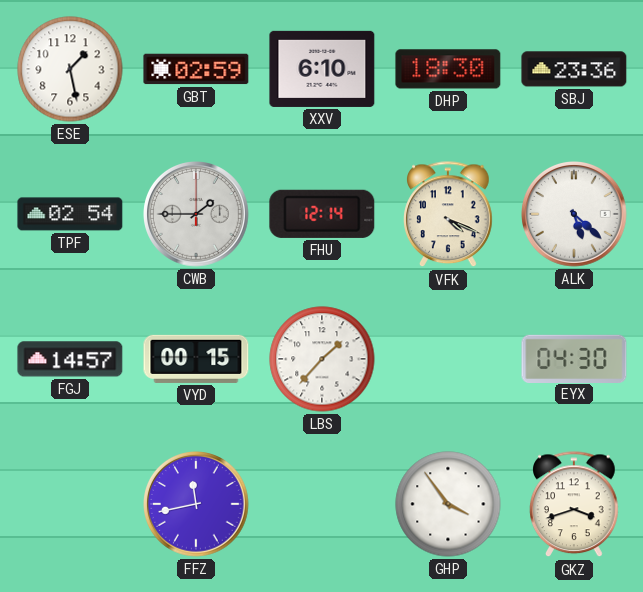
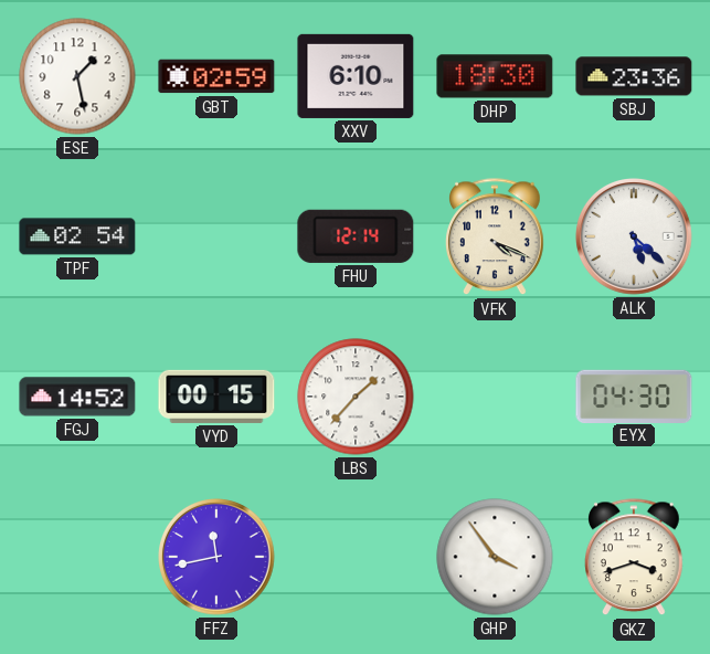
CWB: 1:45 -> none
FGJ: 14:57 -> 14:52
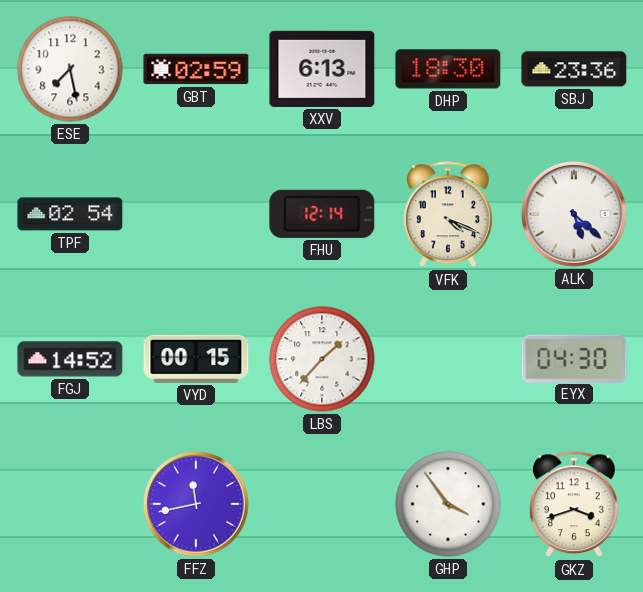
ESE: 1:28 -> 7:28
XXV: 6:10 -> 6:13
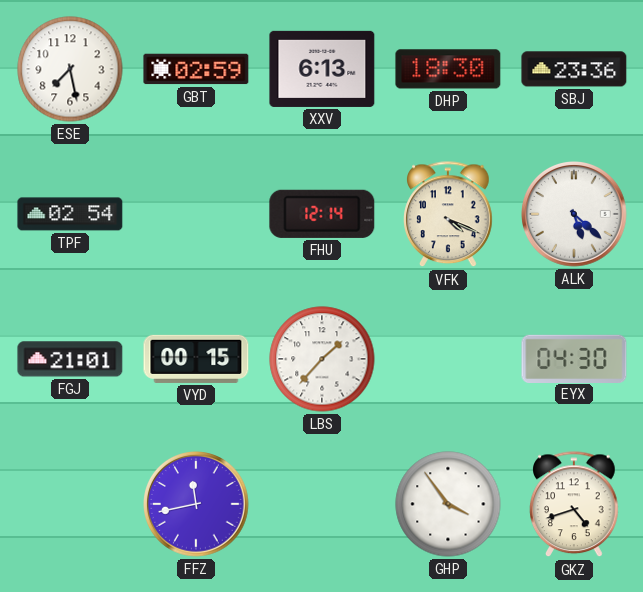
FGJ: 14:52 -> 21:01
GKZ: 3:42 -> 4:42
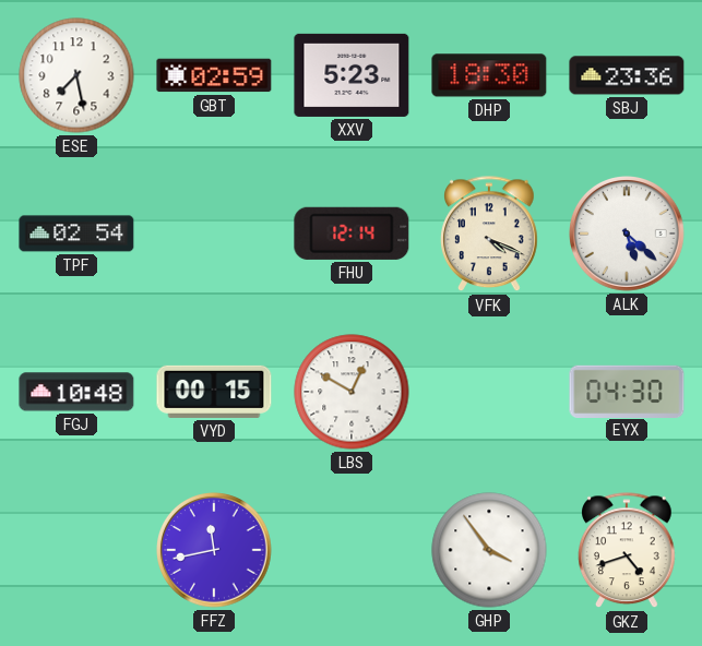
XXV: 6:13 -> 5:23
FGJ: 21:01 -> 10:48
LBS: 1:37 -> 12:50
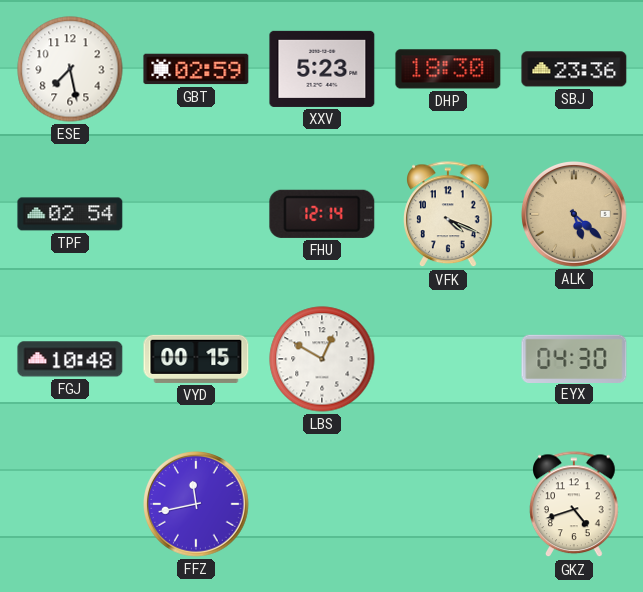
ALK dial: white -> champagne
GHP: 3:54 -> none
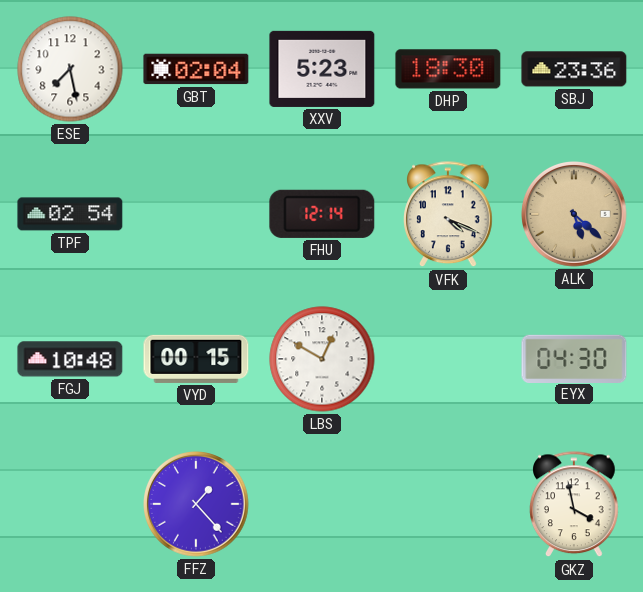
GBT: 02:59 -> 02:04
FFZ: 11:43 -> 1:23
GKZ: 4:42 -> 3:58
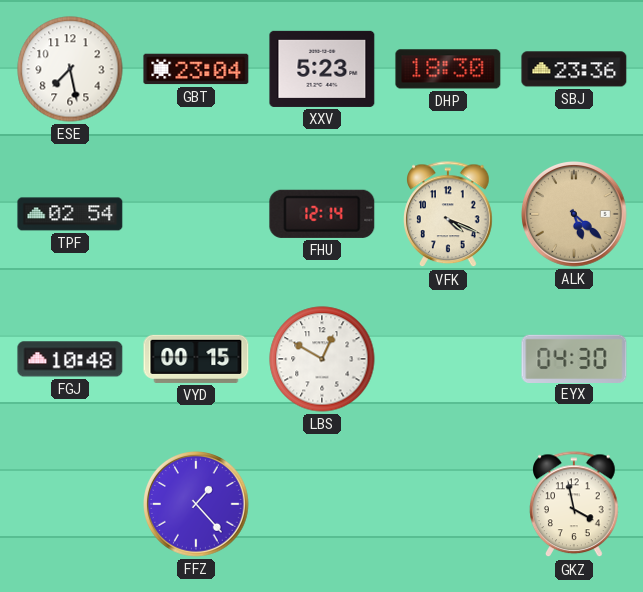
GBT: 02:04 -> 23:04
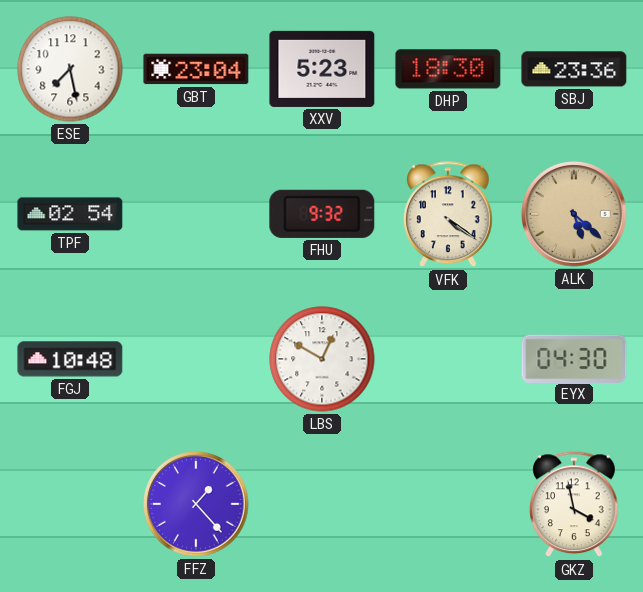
FHU: 12:14 -> 9:32
VFK: 4:19 -> 4:21
VYD: 00:15 -> none
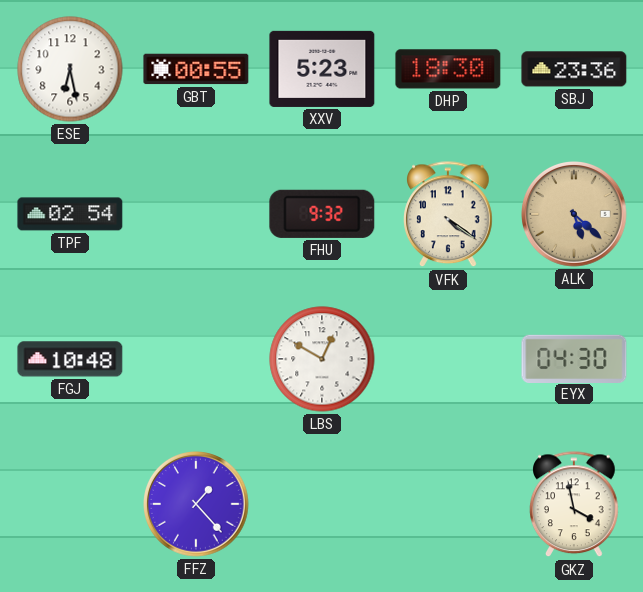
ESE: 7:28 -> 6:28
GBT: 23:04 -> 00:55
